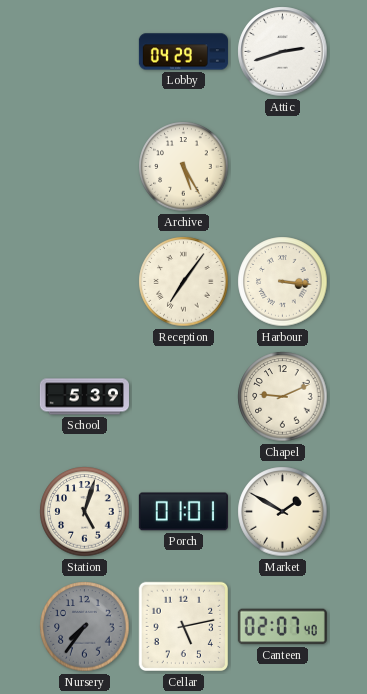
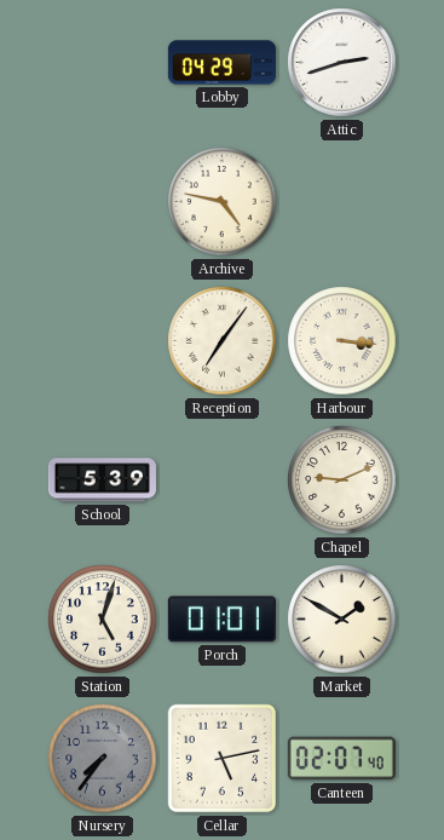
Archive: 5:25 -> 4:47
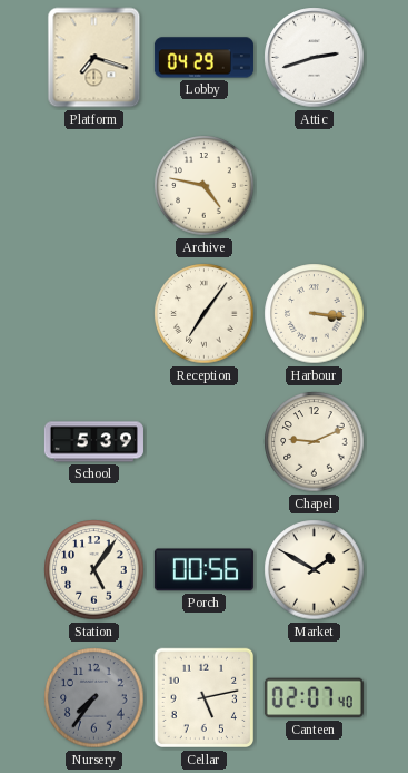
Platform: none -> 7:18
Station: 5:03 -> 5:06
Porch: 01:01 -> 00:56
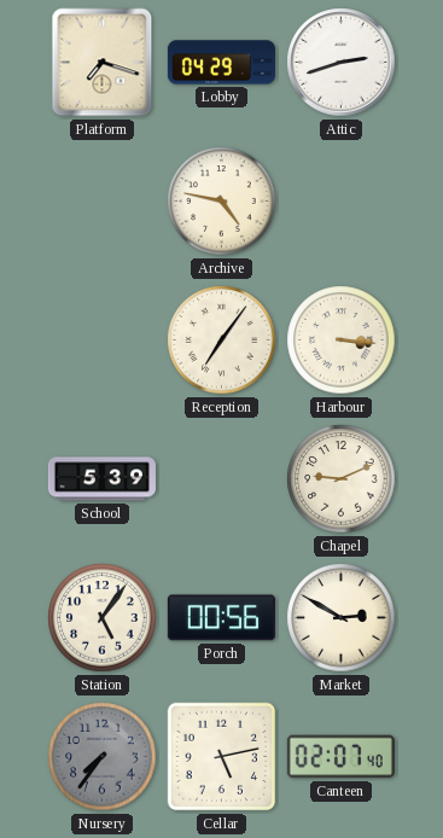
Market: 1:50 -> 2:50
